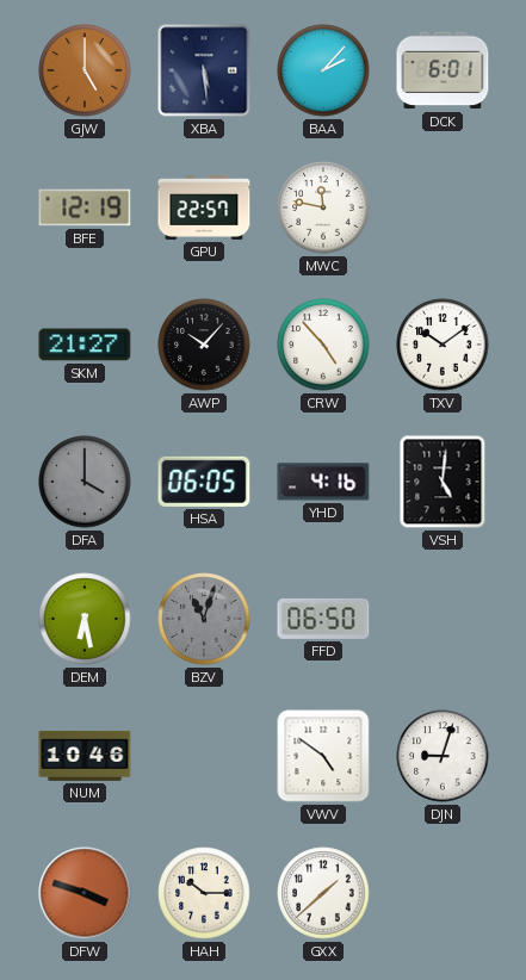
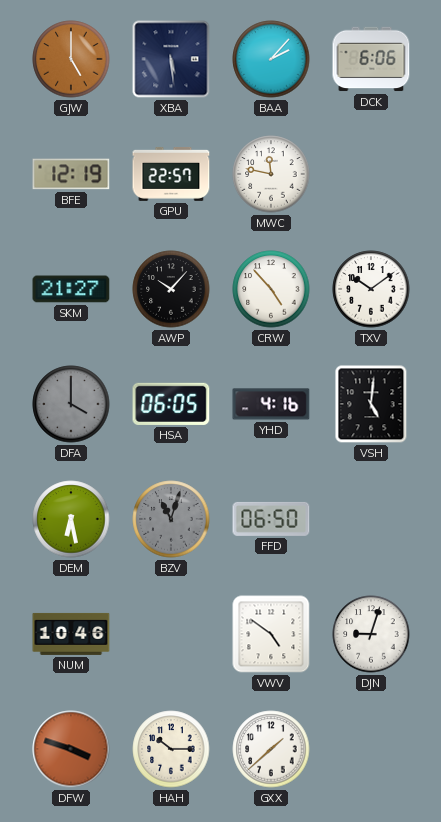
DCK: 6:01 -> 6:06
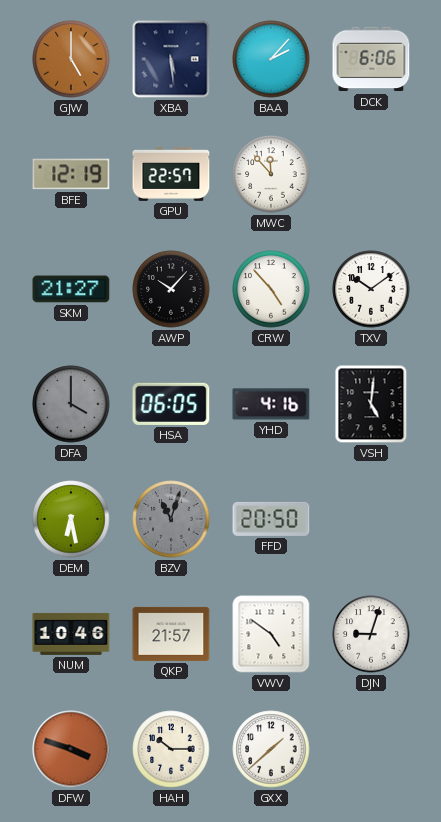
MWC: 11:47 -> 11:53
FFD: 06:50 -> 20:50
QKP: none -> 21:57
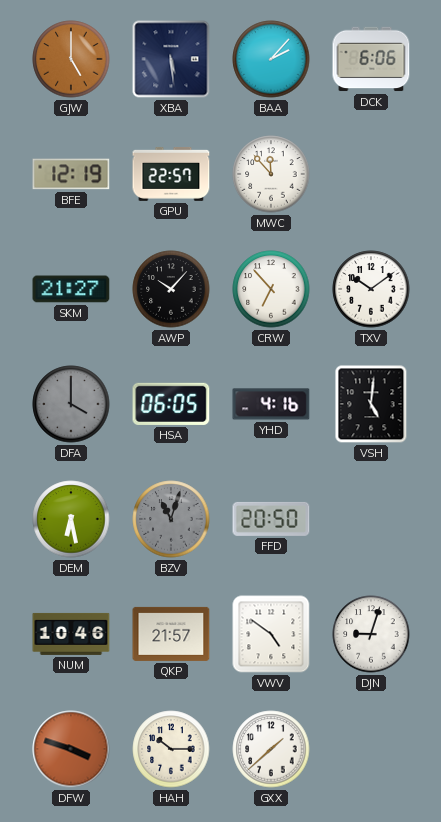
CRW: 4:53 -> 6:53
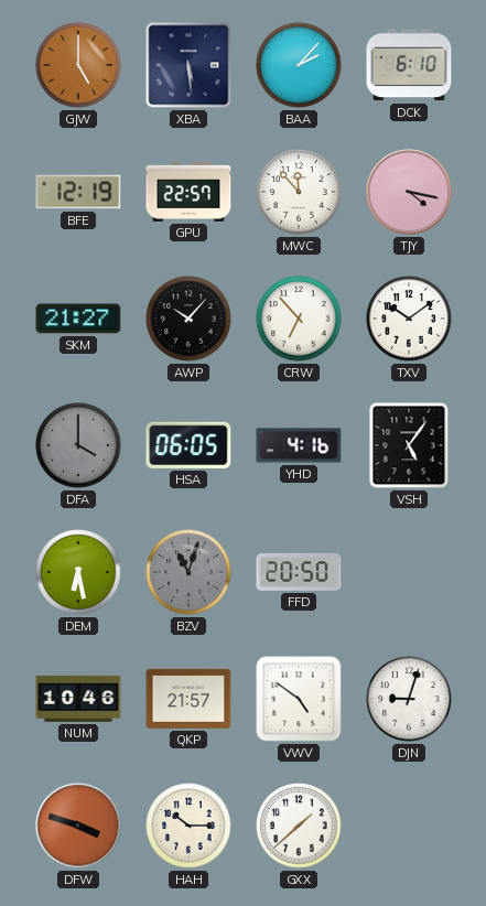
DCK: 6:06 -> 6:10
TJY: none -> 4:17
VSH: 5:01 -> 5:06
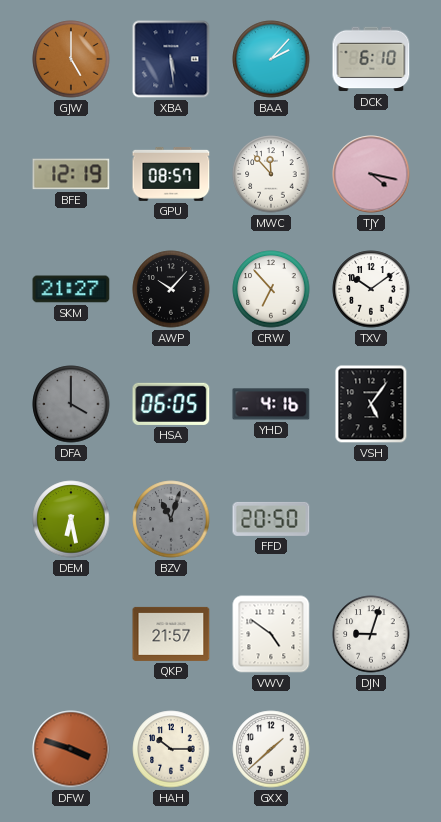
GPU: 22:57 -> 08:57
NUM: 10:46 -> none
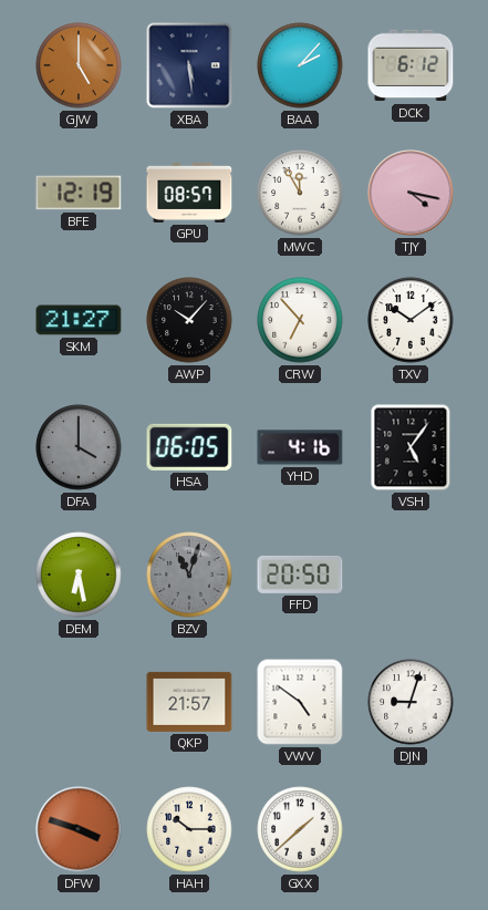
DCK: 6:10 -> 6:12
MWC: 11:53 -> 11:55
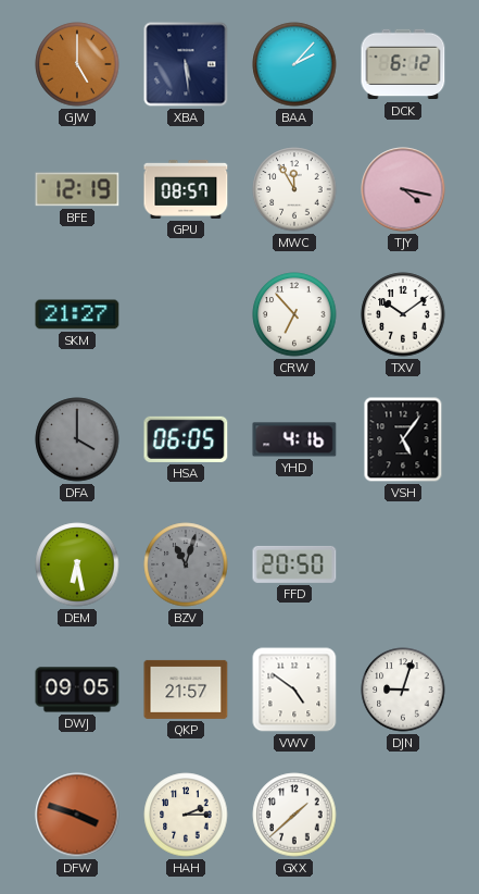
AWP: 10:07 -> none
DWJ: none -> 09:05
HAH: 10:15 -> 2:15
